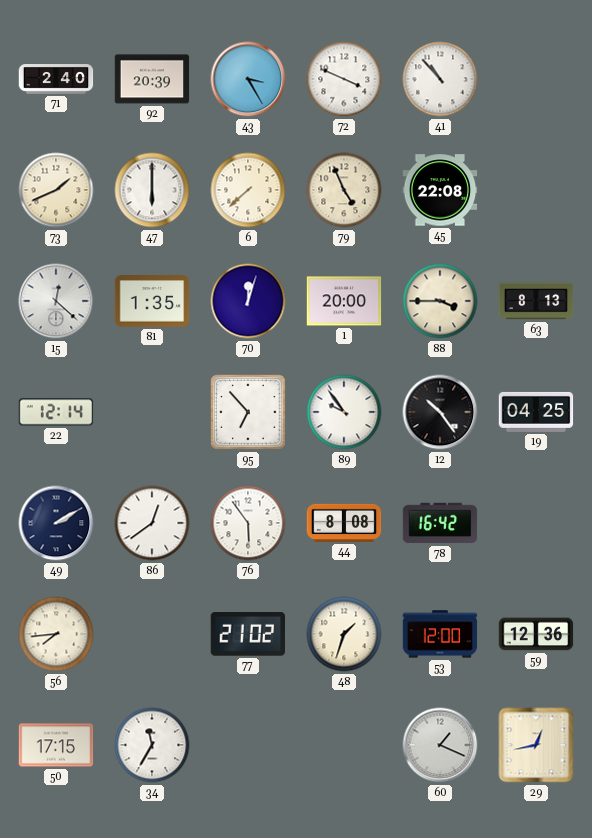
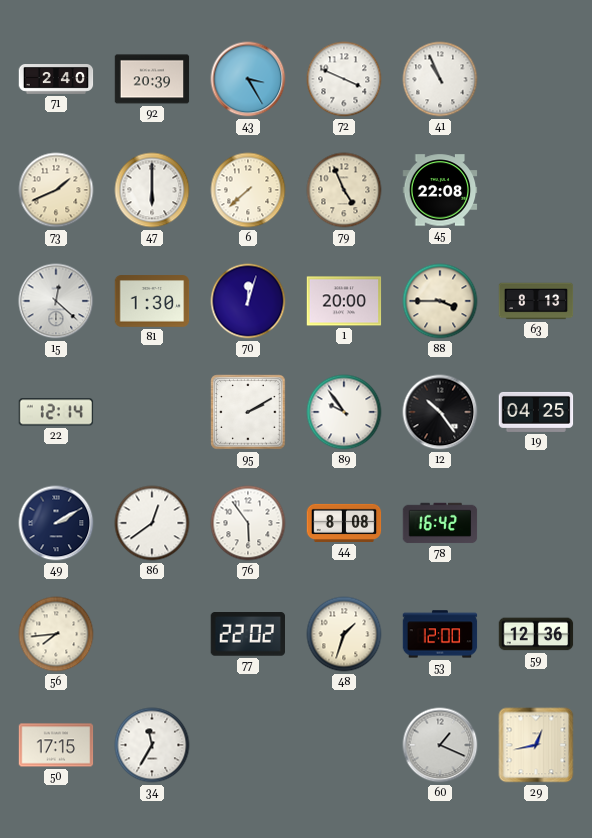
41: 10:53 -> 10:56
81: 1:35 -> 1:30
95: 6:53 -> 2:10
77: 21:02 -> 22:02
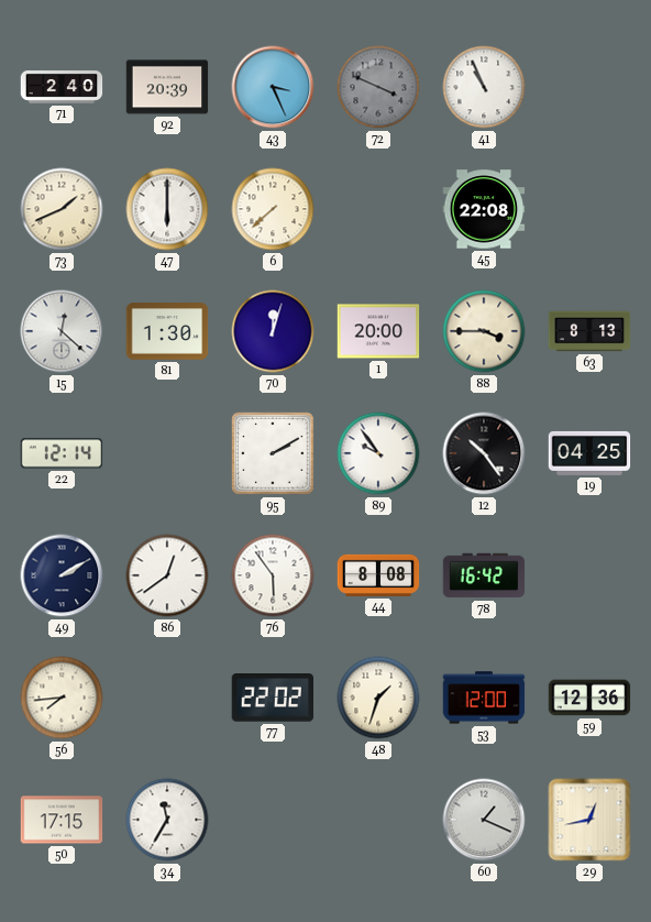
43: 3:25 -> 3:26
72 dial: white -> grey
79: 4:56 -> none
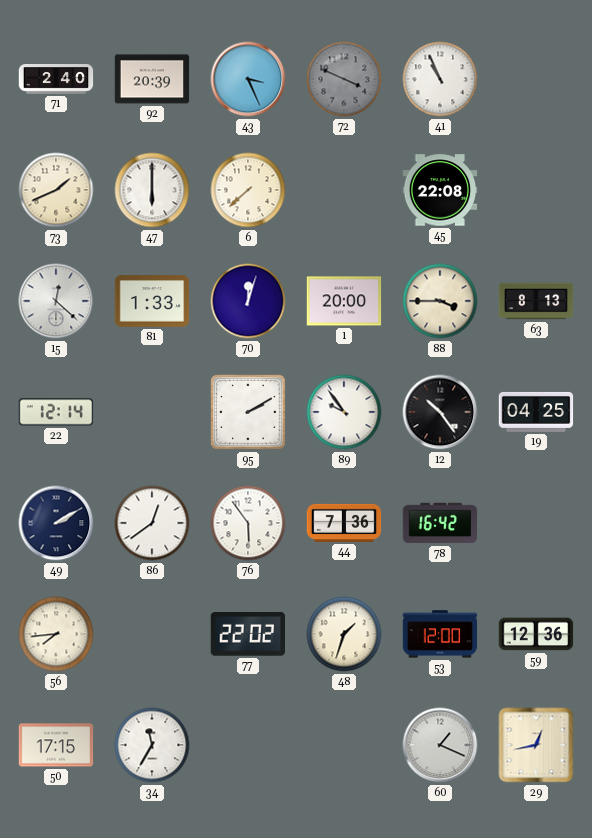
81: 1:30 -> 1:33
44: 8:08 -> 7:36
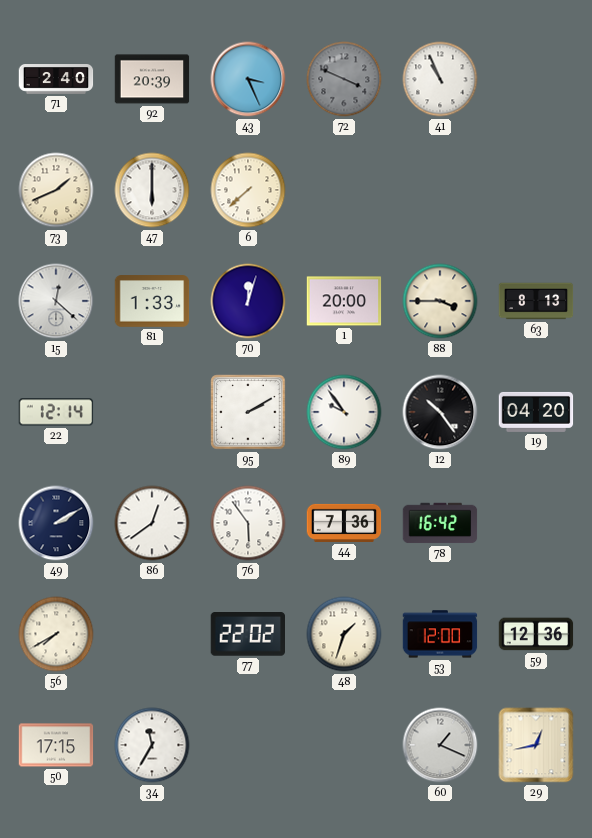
45: 22:08 -> none
19: 04:25 -> 04:20
56: 7:44 -> 7:40
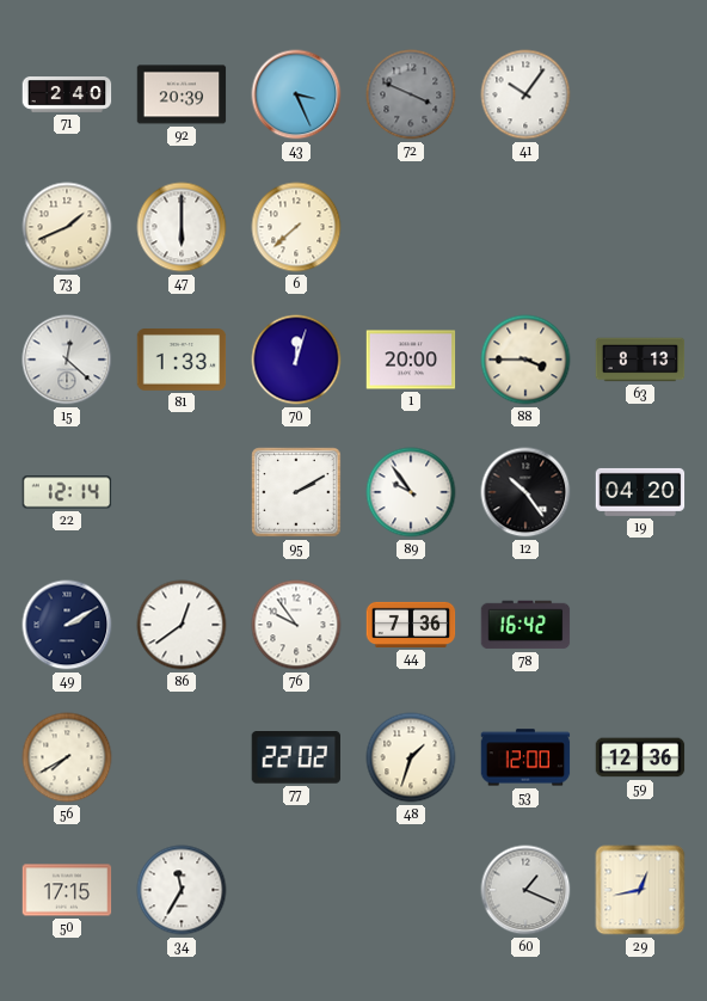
41: 10:56 -> 10:06
76: 5:54 -> 9:54
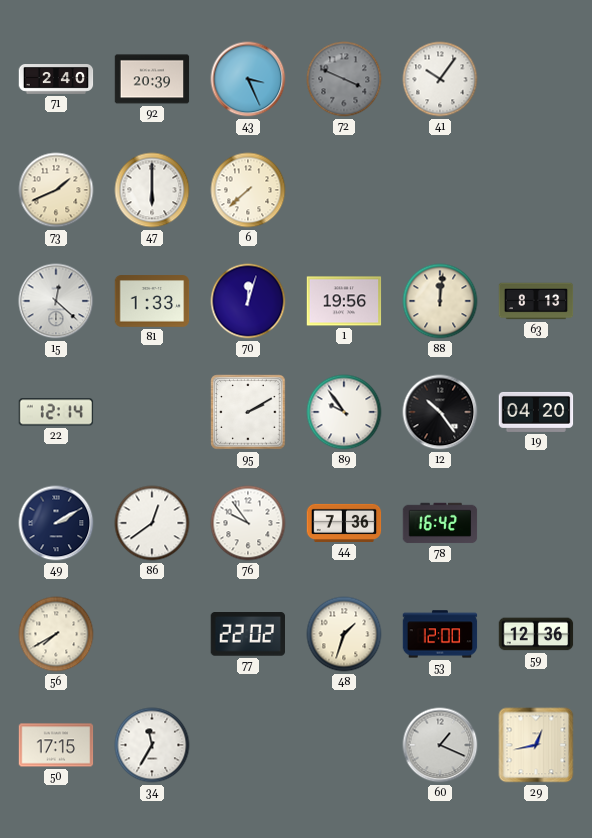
1: 20:00 -> 19:56
88: 3:45 -> 12:01
